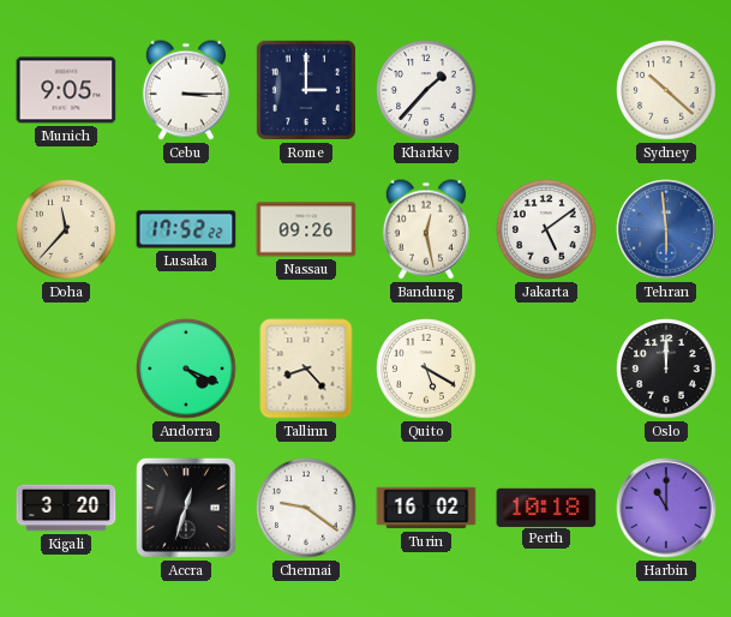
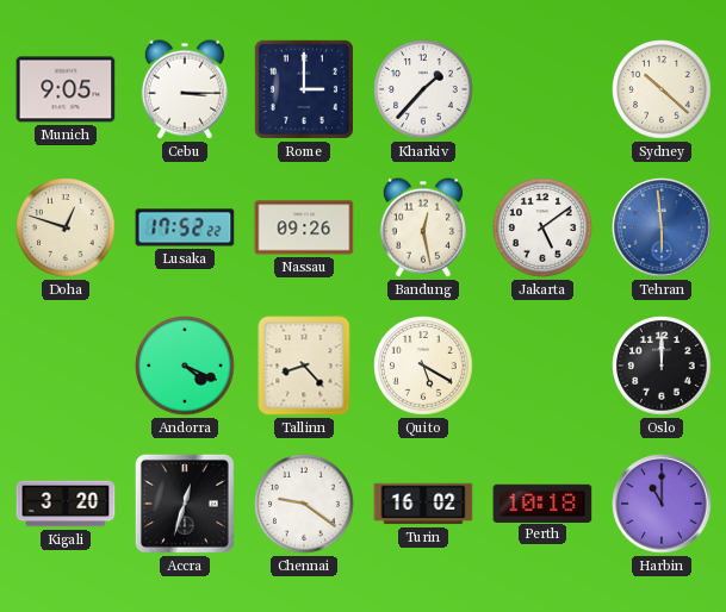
Doha: 11:37 -> 12:48
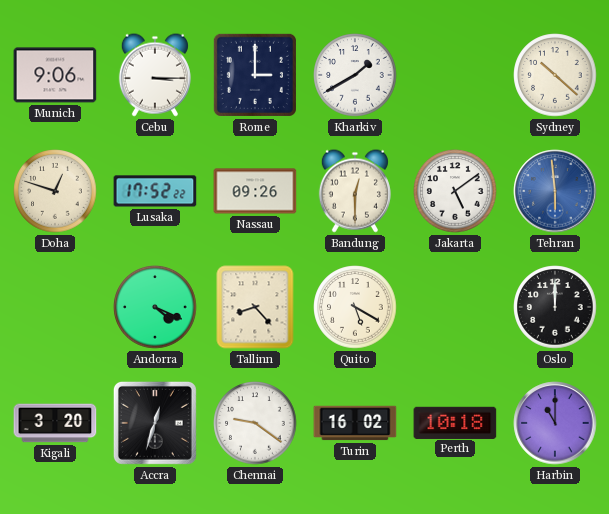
Munich: 9:05 -> 9:06
Kharkiv: 1:37 -> 1:40
Bandung: 12:28 -> 12:30
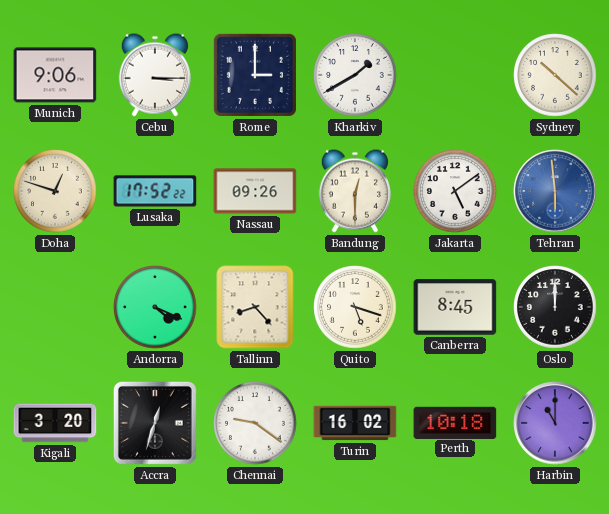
Quito: 5:20 -> 5:18
Canberra: none -> 8:45
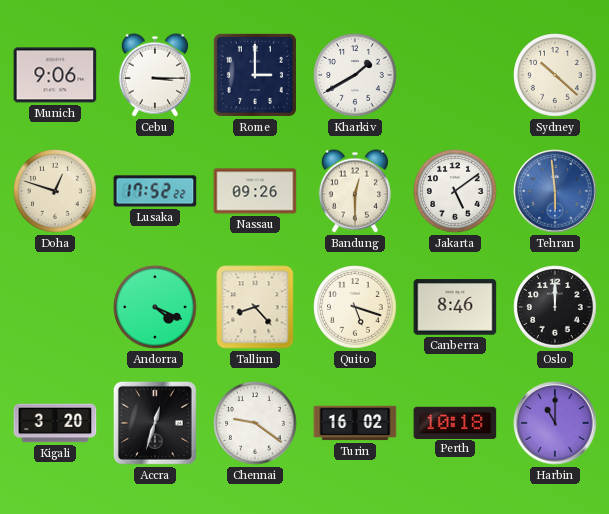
Canberra: 8:45 -> 8:46
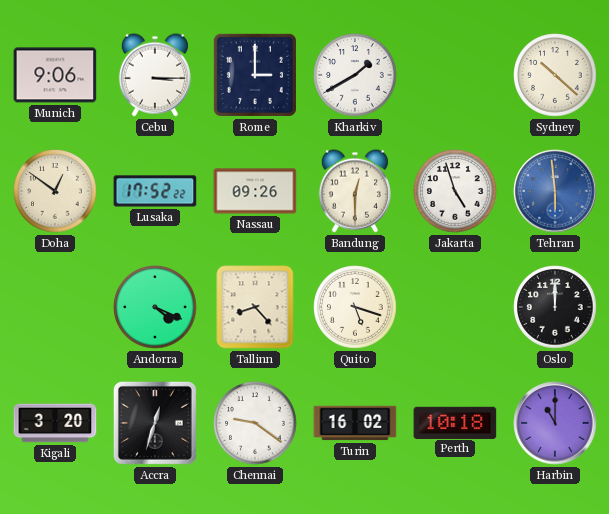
Doha: 12:48 -> 12:51
Jakarta: 5:09 -> 4:57
Canberra: 8:46 -> none
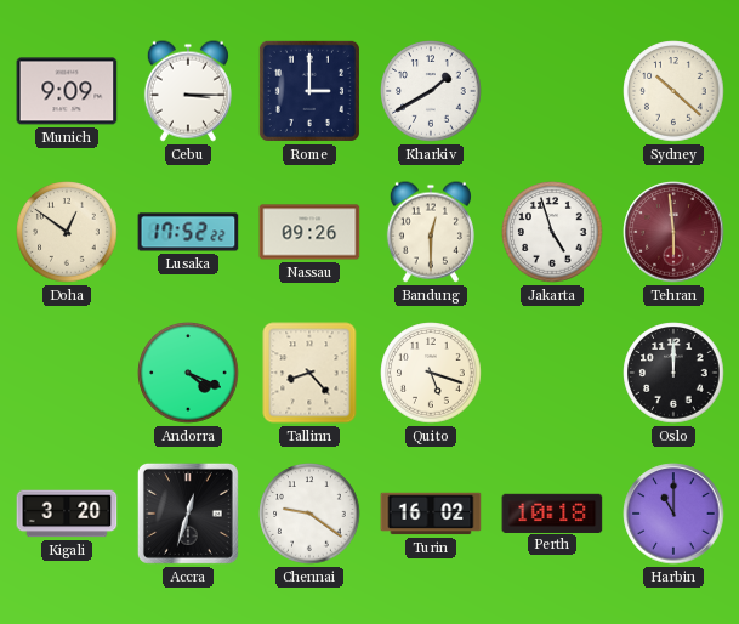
Munich: 9:06 -> 9:09
Tehran dial: blue -> burgundy
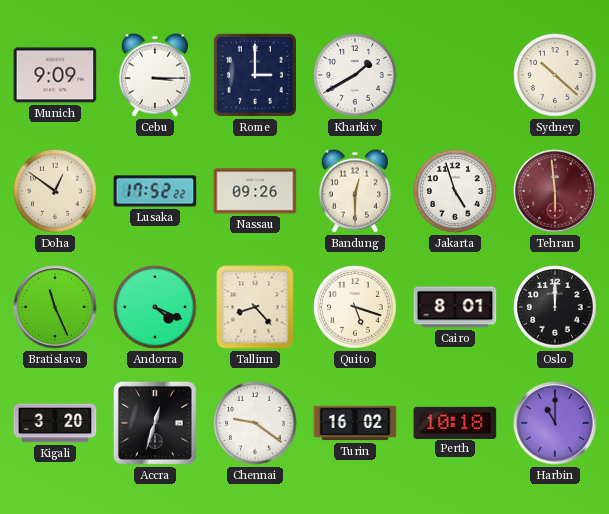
Bratislava: none -> 11:26
Cairo: none -> 8:01
